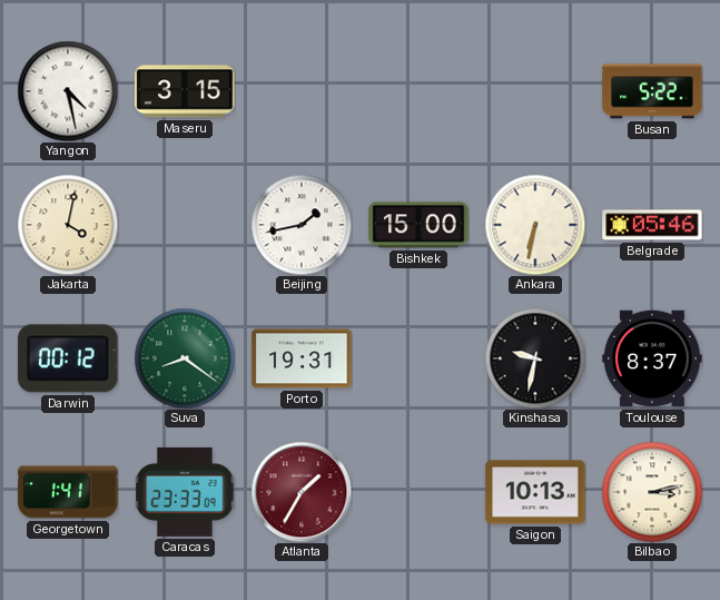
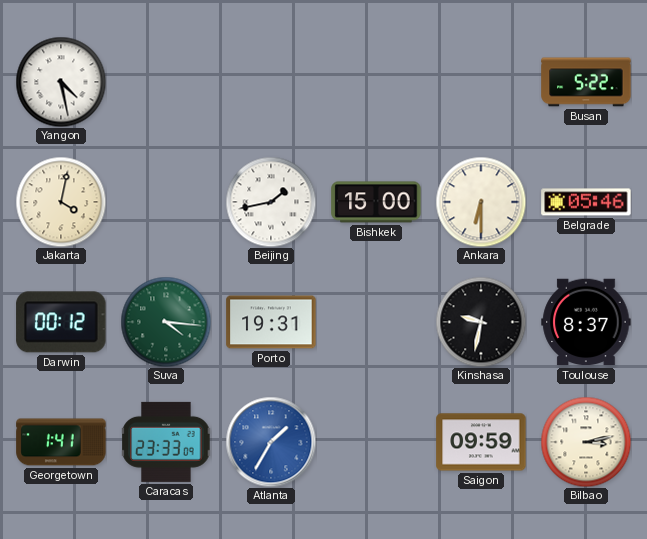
Maseru: 3:15 -> none
Ankara: 6:32 -> 6:30
Suva: 8:21 -> 4:16
Atlanta dial: burgundy -> blue
Saigon: 10:13 -> 09:59
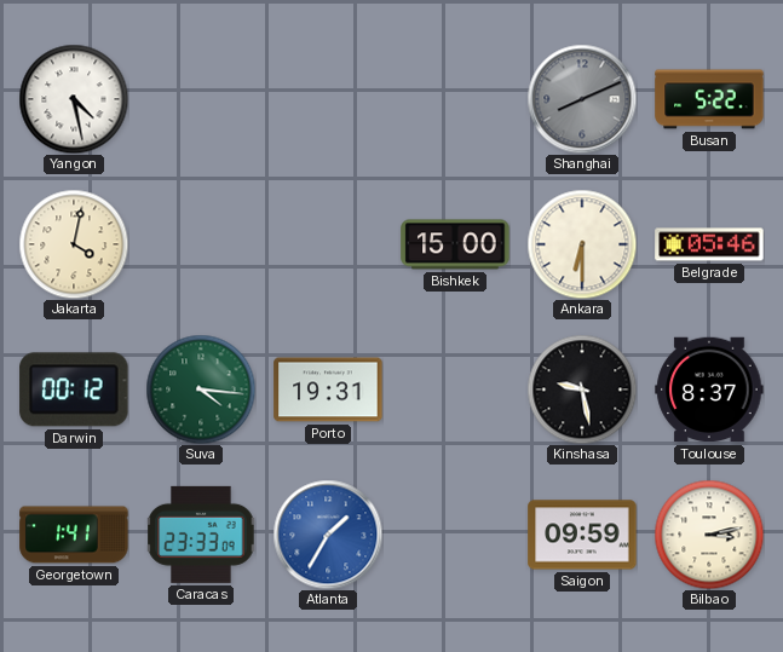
Shanghai: none -> 8:11
Beijing: 1:43 -> none
Kinshasa: 9:32 -> 9:28
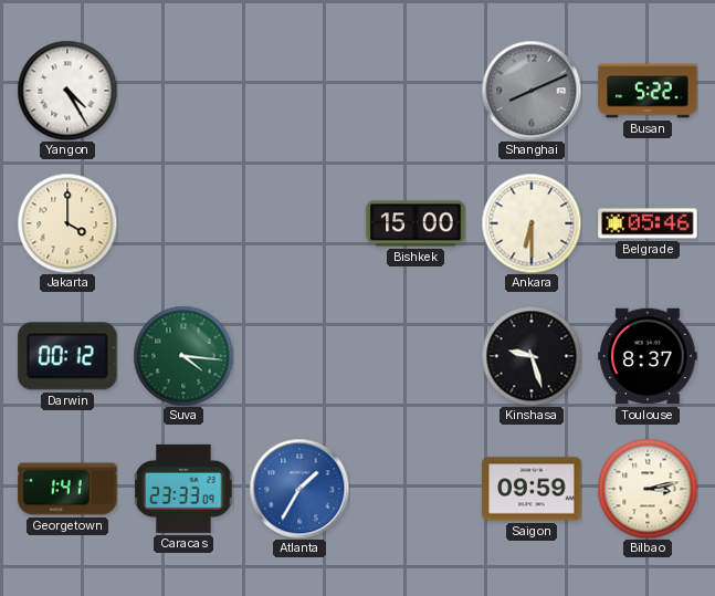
Yangon: 4:28 -> 4:25
Jakarta: 4:02 -> 4:00
Porto: 19:31 -> none
Kinshasa: 9:28 -> 9:27
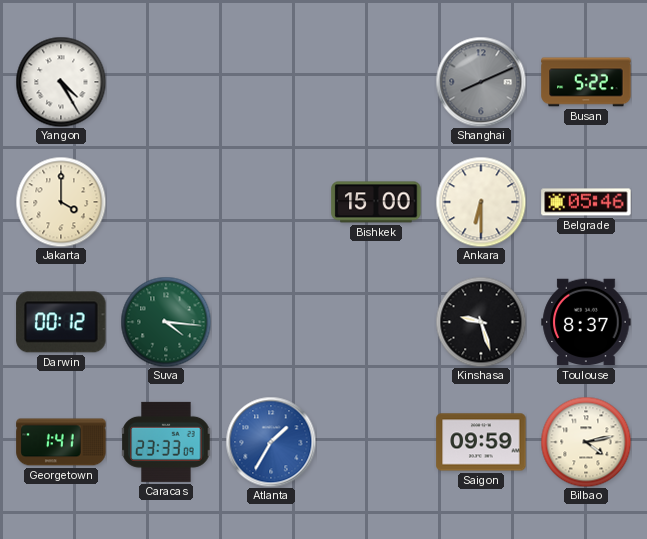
Bilbao: 3:13 -> 4:13
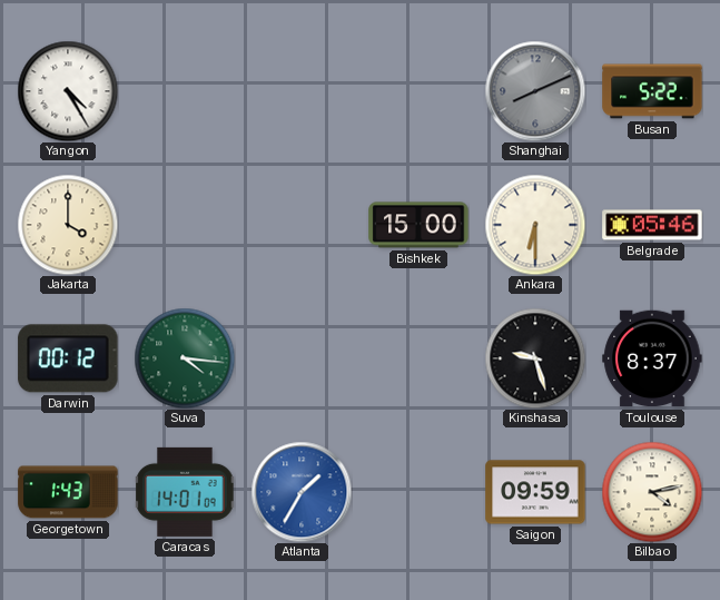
Georgetown: 1:41 -> 1:43
Caracas: 23:33 -> 14:01
